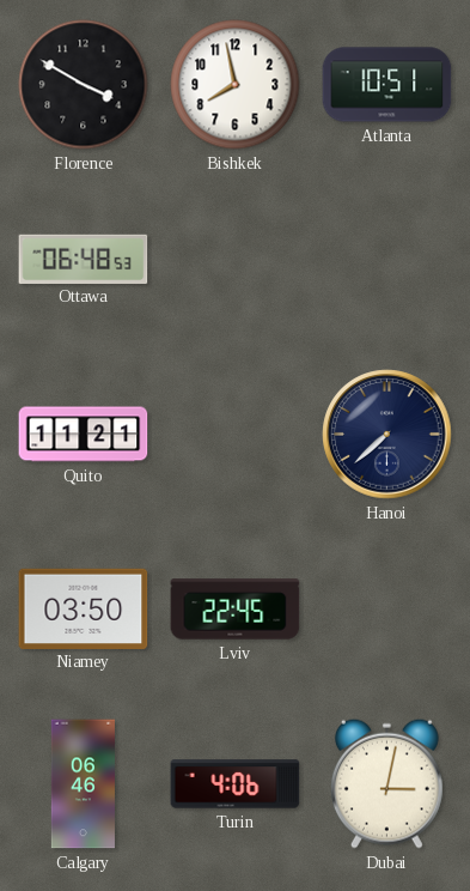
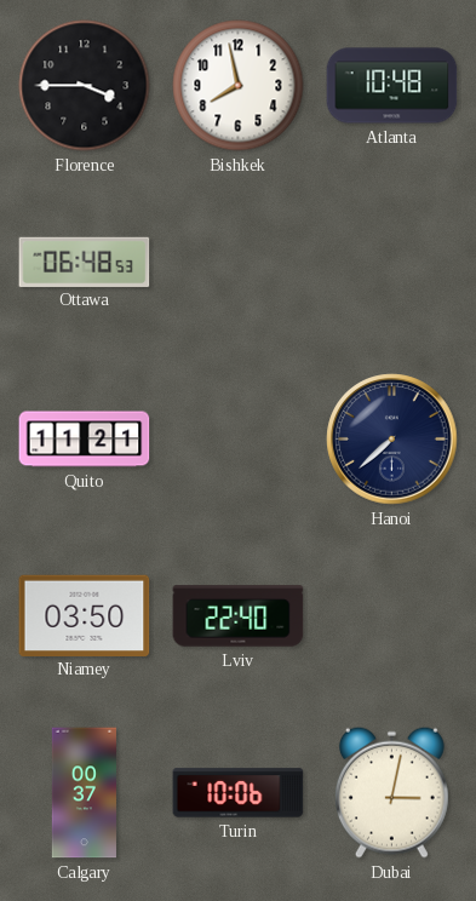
Florence: 3:50 -> 3:45
Atlanta: 10:51 -> 10:48
Lviv: 22:45 -> 22:40
Calgary: 06:46 -> 00:37
Turin: 4:06 -> 10:06
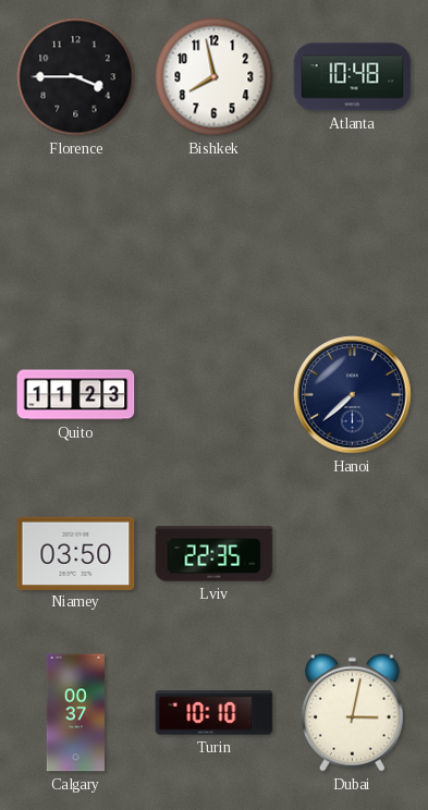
Ottawa: 06:48 -> none
Quito: 11:21 -> 11:23
Lviv: 22:40 -> 22:35
Turin: 10:06 -> 10:10
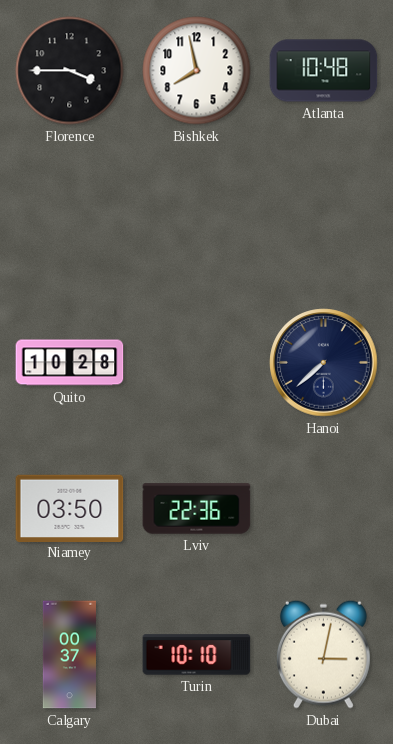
Quito: 11:23 -> 10:28
Lviv: 22:35 -> 22:36
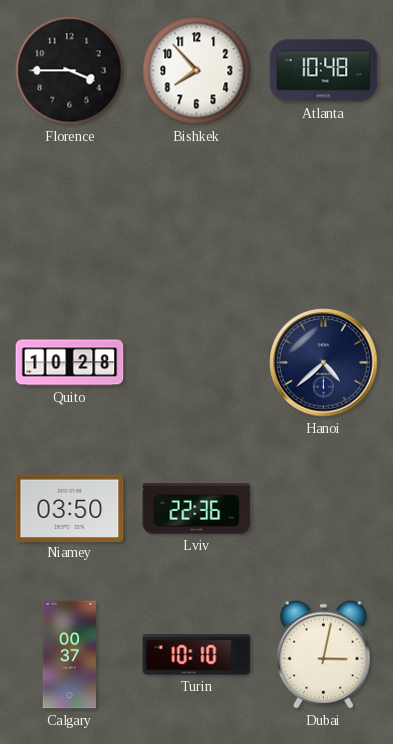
Bishkek: 7:58 -> 7:53
Hanoi: 7:38 -> 4:38
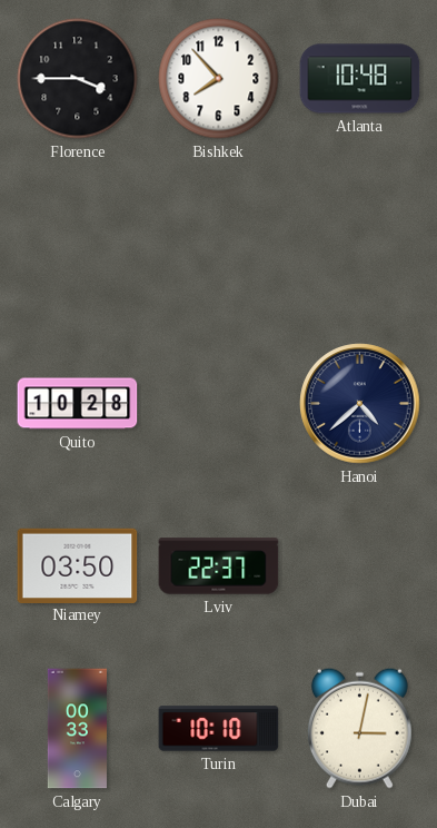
Lviv: 22:36 -> 22:37
Calgary: 00:37 -> 00:33
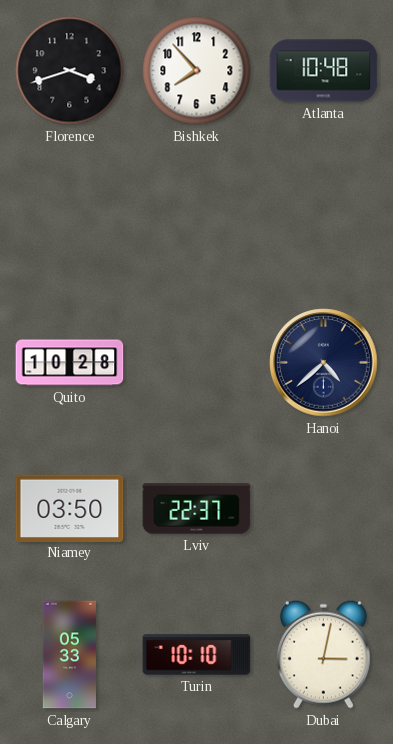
Florence: 3:45 -> 3:42
Calgary: 00:33 -> 05:33
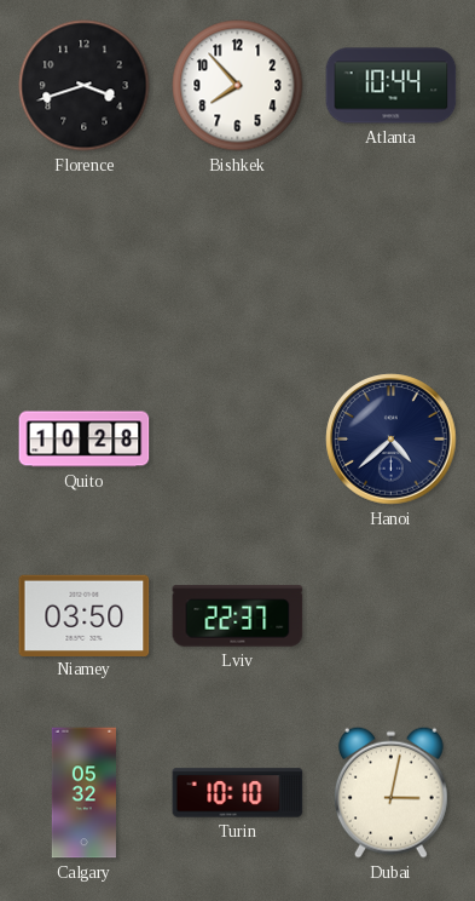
Atlanta: 10:48 -> 10:44
Calgary: 05:33 -> 05:32
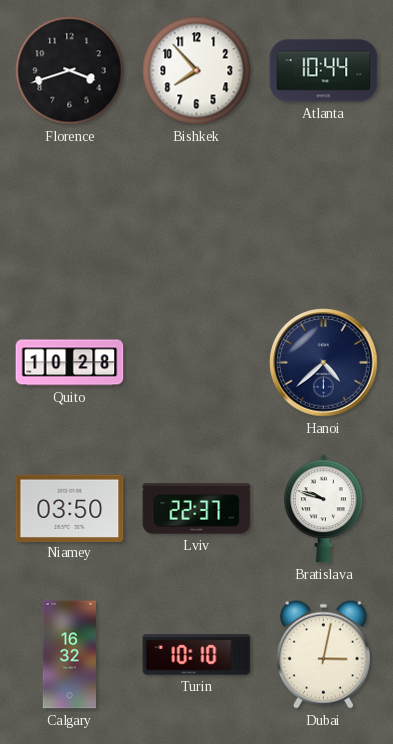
Bratislava: none -> 9:48
Calgary: 05:32 -> 16:32
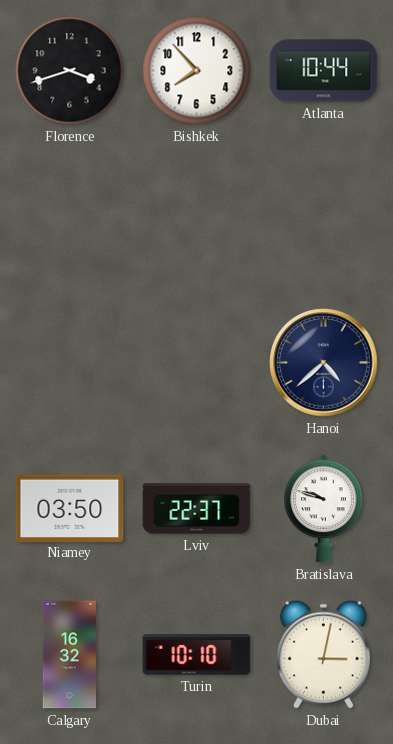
Quito: 10:28 -> none
